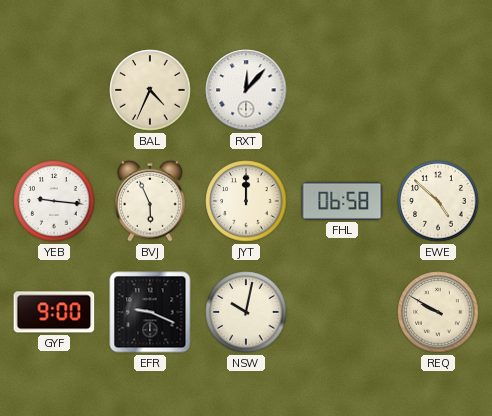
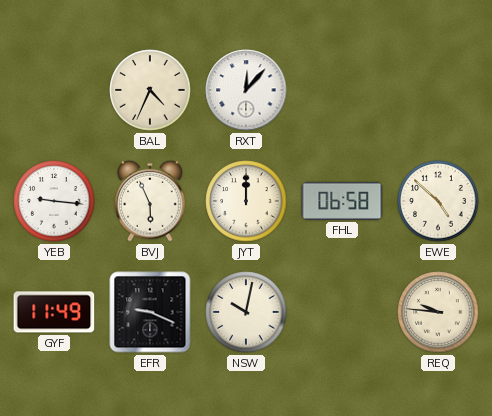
GYF: 9:00 -> 11:49
REQ: 9:50 -> 9:46
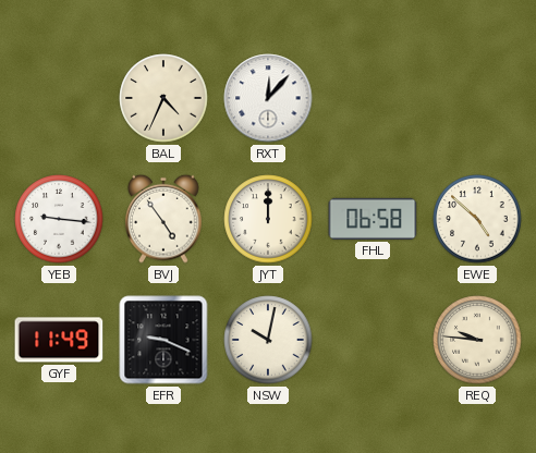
BVJ: 5:56 -> 4:54
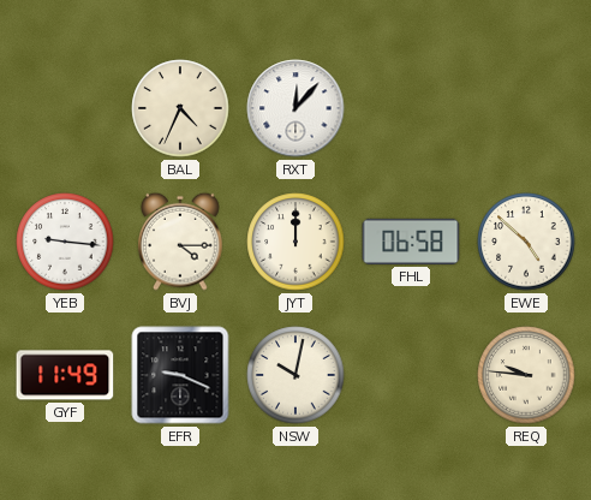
BVJ: 4:54 -> 4:15
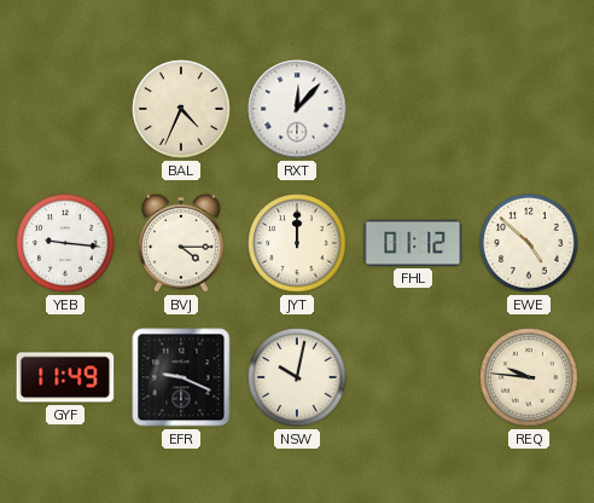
FHL: 06:58 -> 01:12
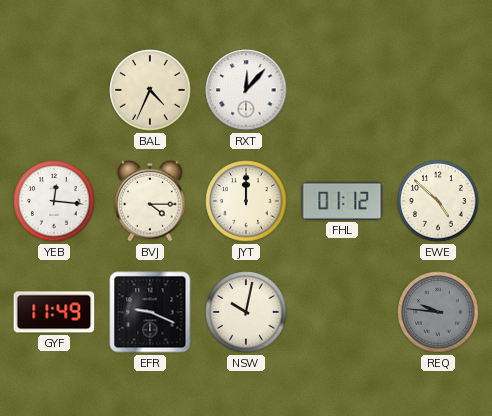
YEB: 9:16 -> 12:16
REQ dial: cream -> grey
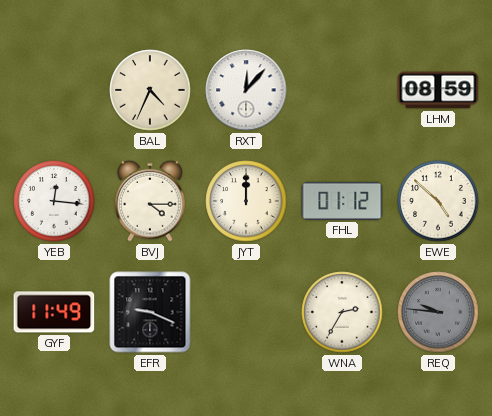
LHM: none -> 08:59
NSW: 10:02 -> none
WNA: none -> 2:35
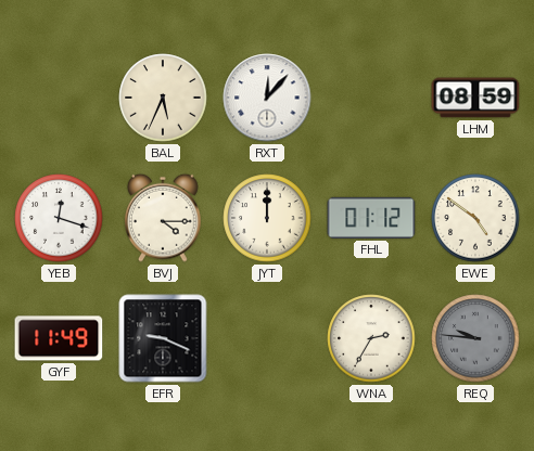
BAL: 4:34 -> 5:34
YEB: 12:16 -> 12:18
EWE: 4:52 -> 4:51
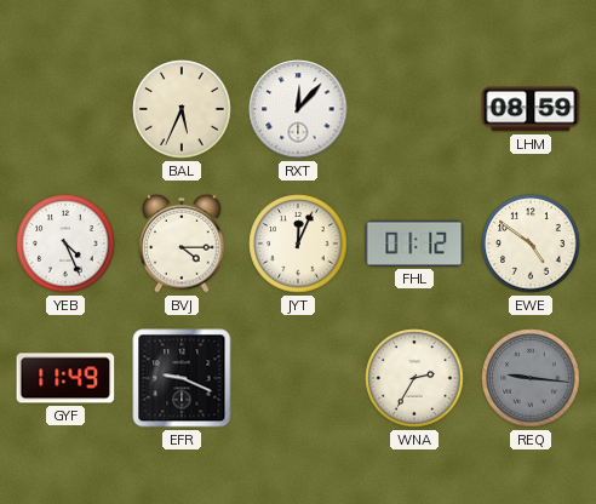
YEB: 12:18 -> 4:26
JYT: 12:00 -> 12:04
REQ: 9:46 -> 9:16
